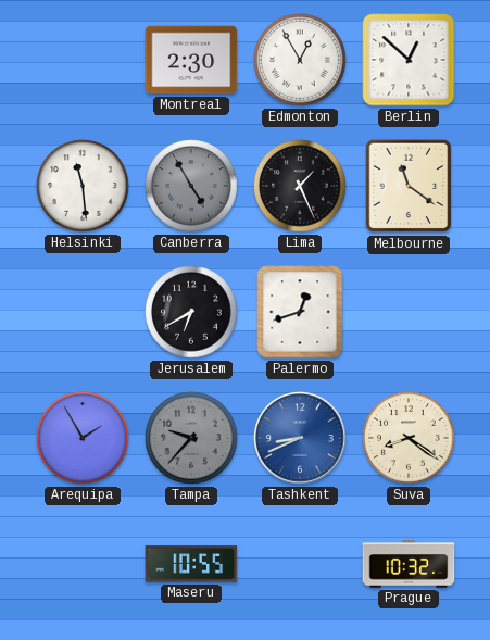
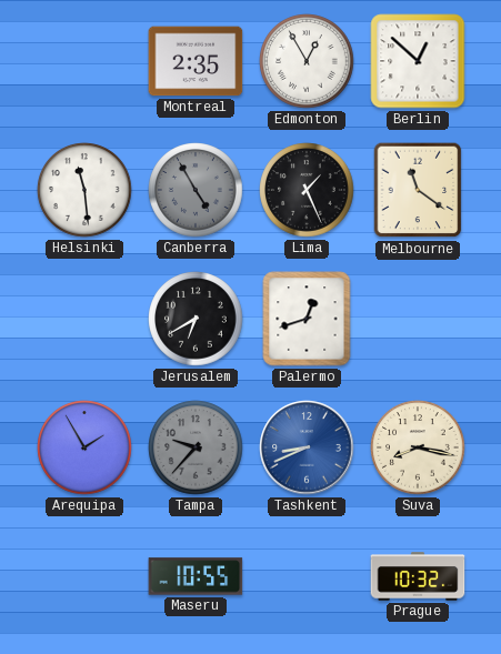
Montreal: 2:30 -> 2:35
Suva: 8:21 -> 8:17
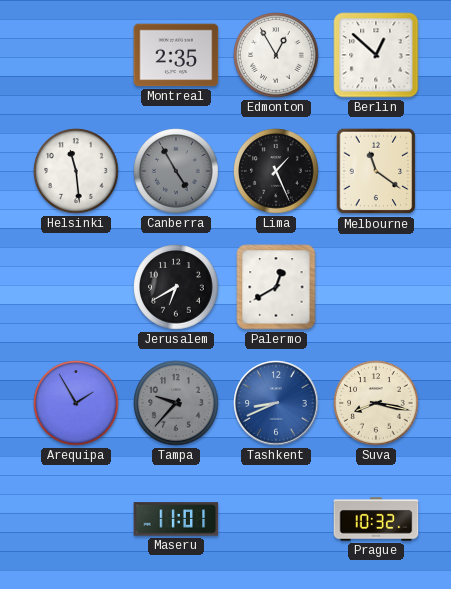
Palermo: 12:42 -> 12:40
Maseru: 10:55 -> 11:01
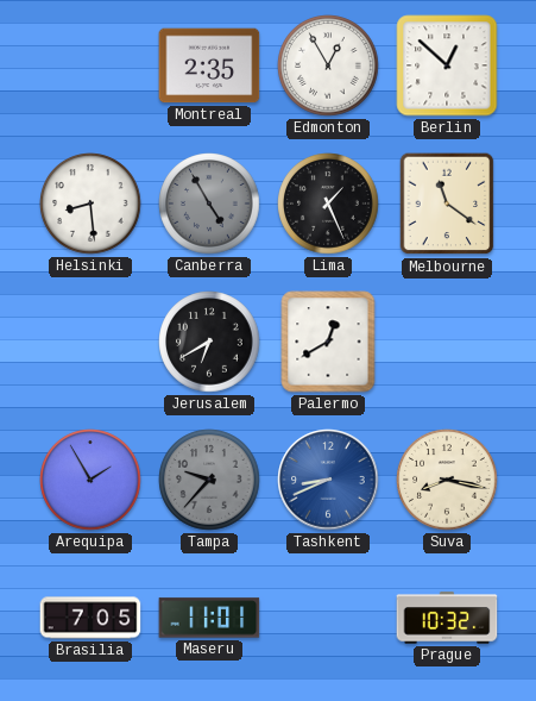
Helsinki: 11:29 -> 8:29
Brasilia: none -> 7:05
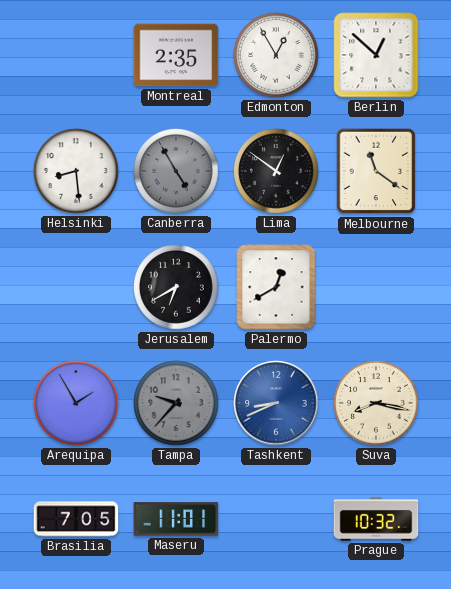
Lima: 1:26 -> 12:51
